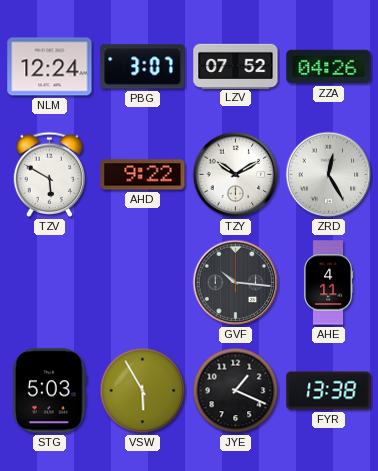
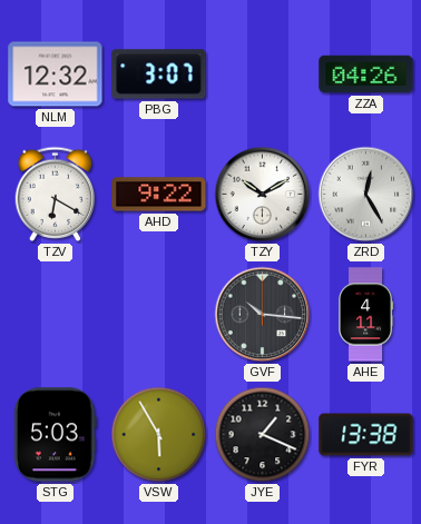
NLM: 12:24 -> 12:32
LZV: 07:52 -> none
TZV: 5:50 -> 6:20
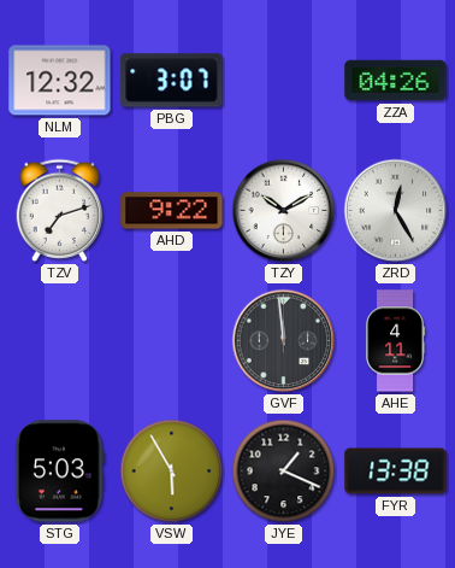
TZV: 6:20 -> 7:12
GVF: 10:16 -> 11:59
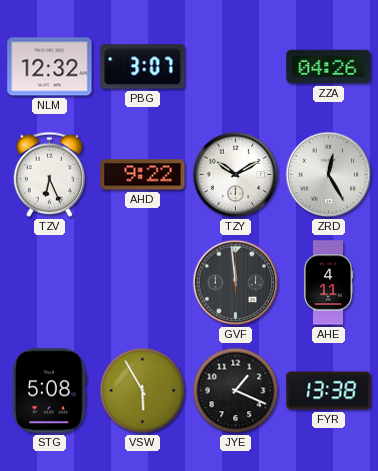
TZV: 7:12 -> 6:26
STG: 5:03 -> 5:08
